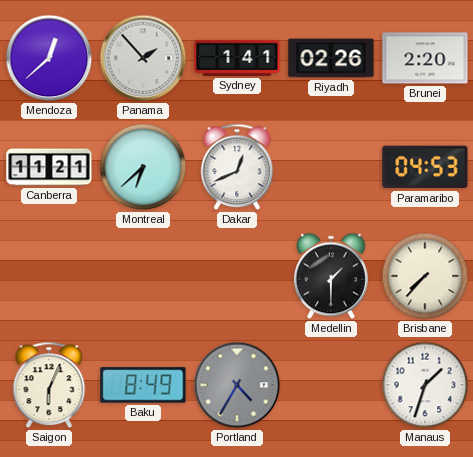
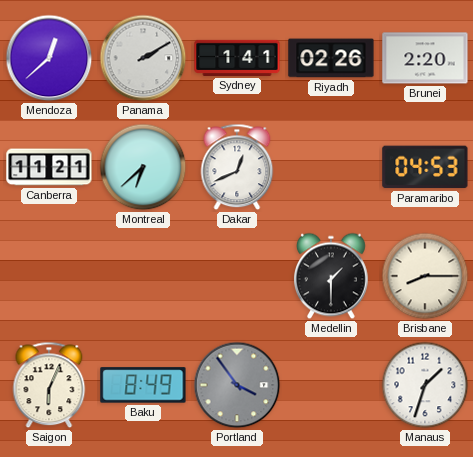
Panama: 1:53 -> 2:10
Brisbane: 7:37 -> 8:15
Portland: 4:35 -> 3:54
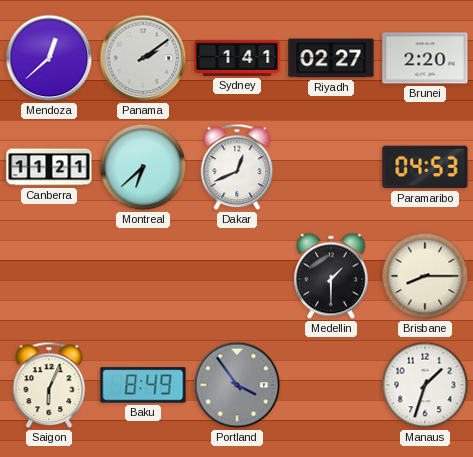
Panama: 2:10 -> 2:09
Riyadh: 02:26 -> 02:27
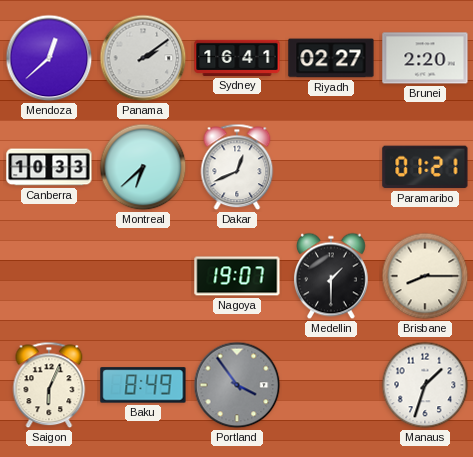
Sydney: 1:41 -> 16:41
Canberra: 11:21 -> 10:33
Paramaribo: 04:53 -> 01:21
Nagoya: none -> 19:07
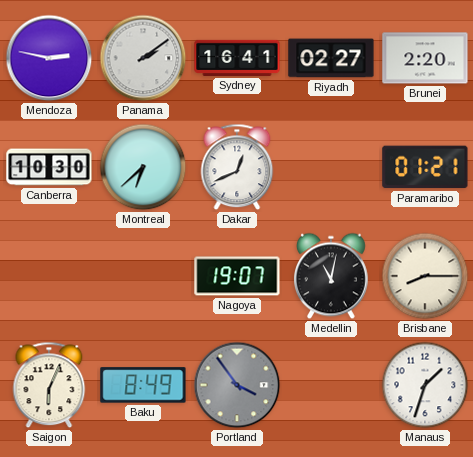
Mendoza: 12:38 -> 2:47
Canberra: 10:33 -> 10:30
Medellin: 1:30 -> 11:02
